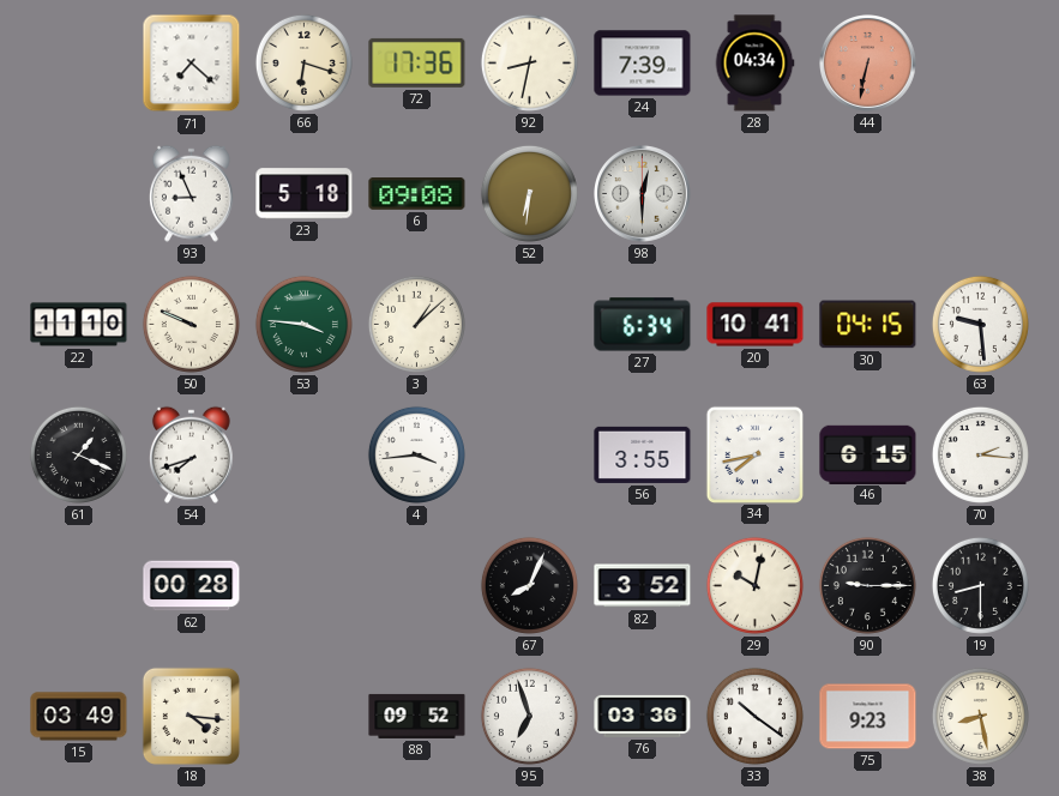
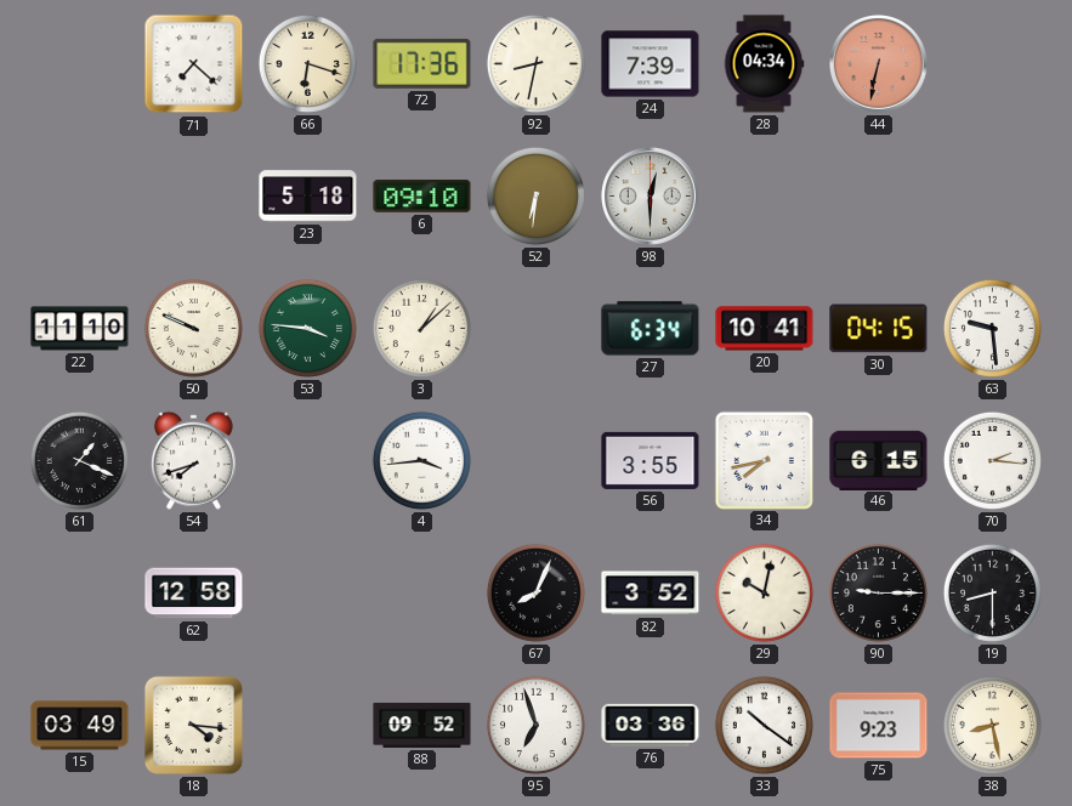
93: 8:56 -> none
6: 09:08 -> 09:10
62: 00:28 -> 12:58
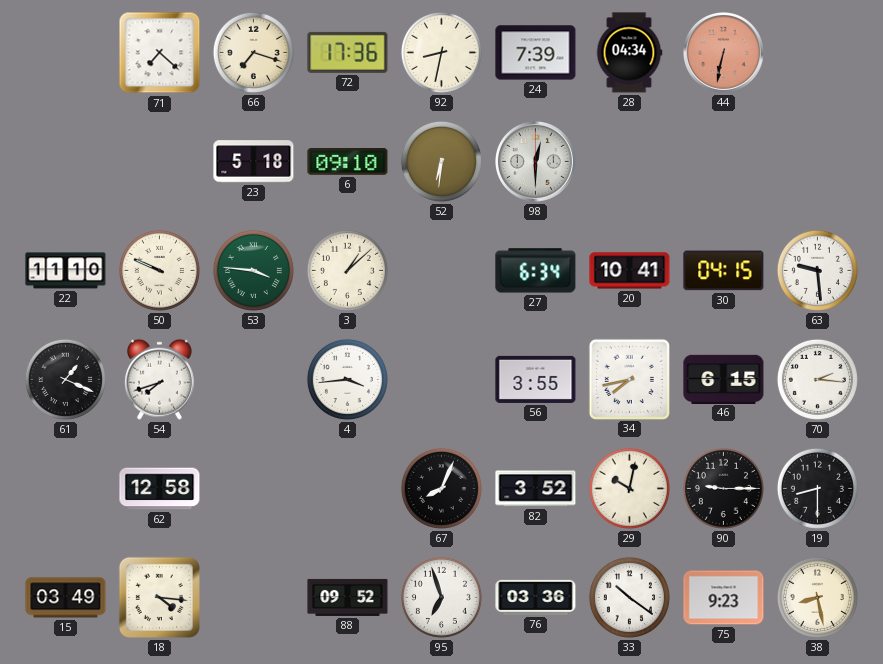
66: 6:18 -> 7:18
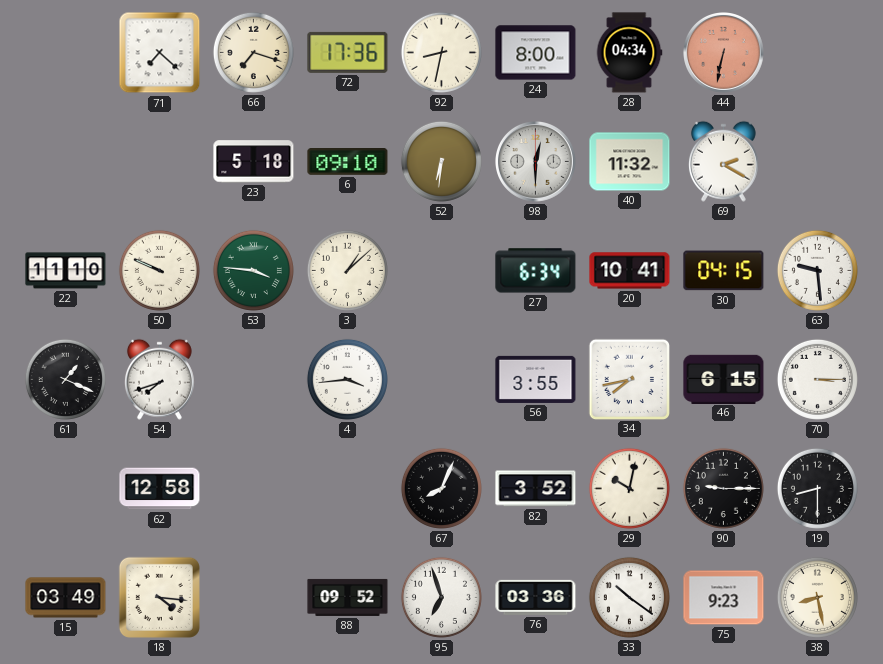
24: 7:39 -> 8:00
40: none -> 11:32
69: none -> 2:20
70: 2:16 -> 3:15
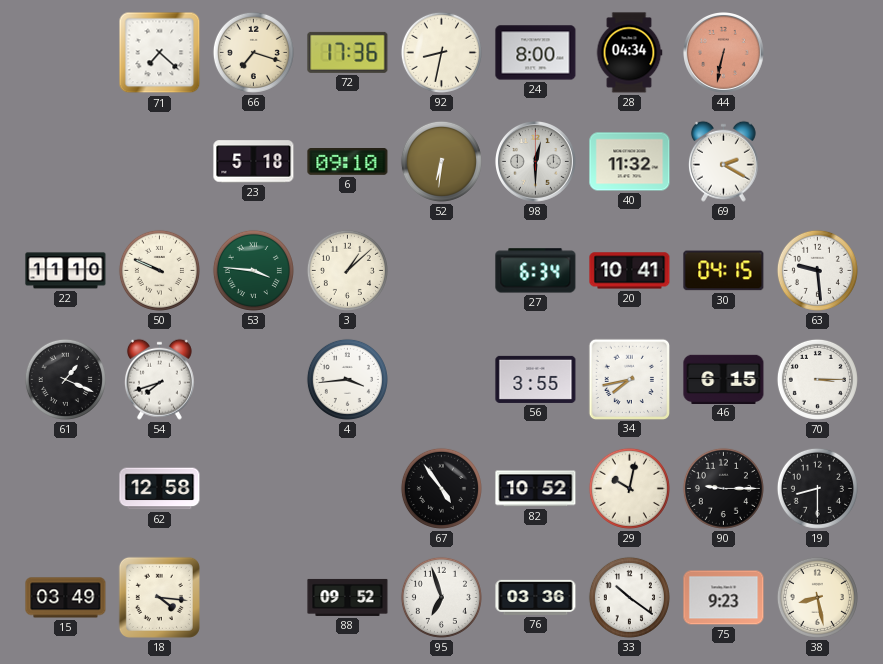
67: 8:04 -> 4:54
82: 3:52 -> 10:52
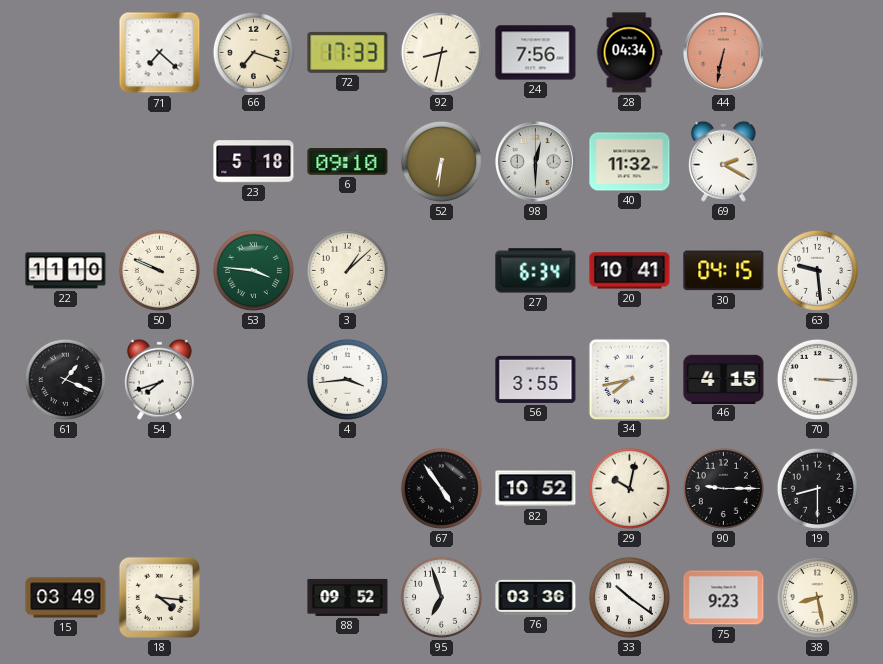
72: 17:36 -> 17:33
24: 8:00 -> 7:56
46: 6:15 -> 4:15
62: 12:58 -> none
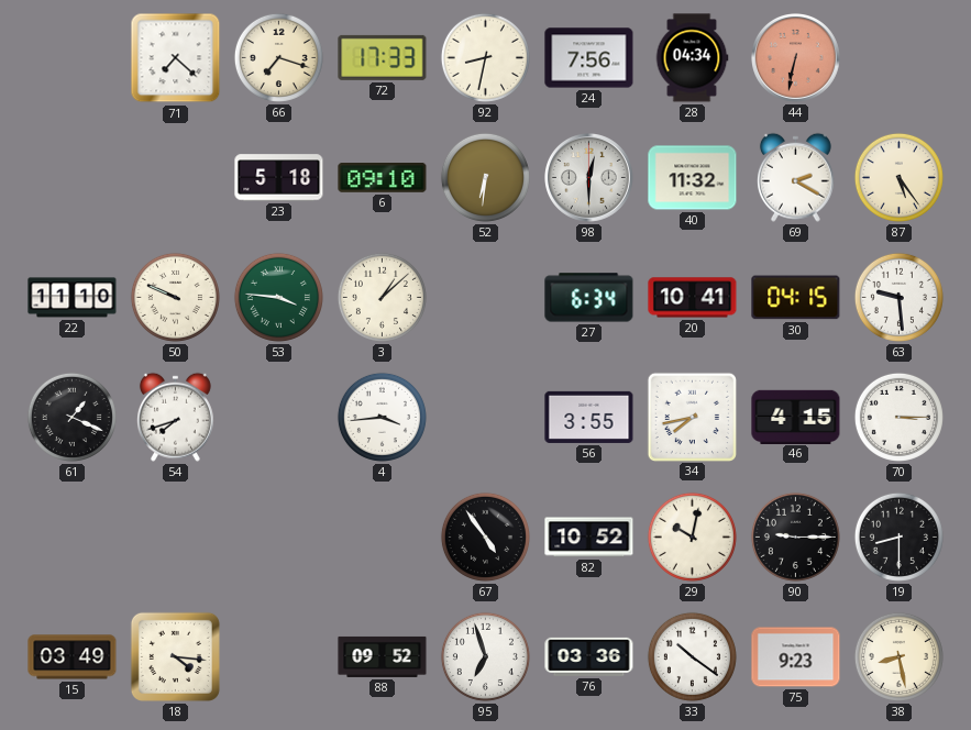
87: none -> 5:24
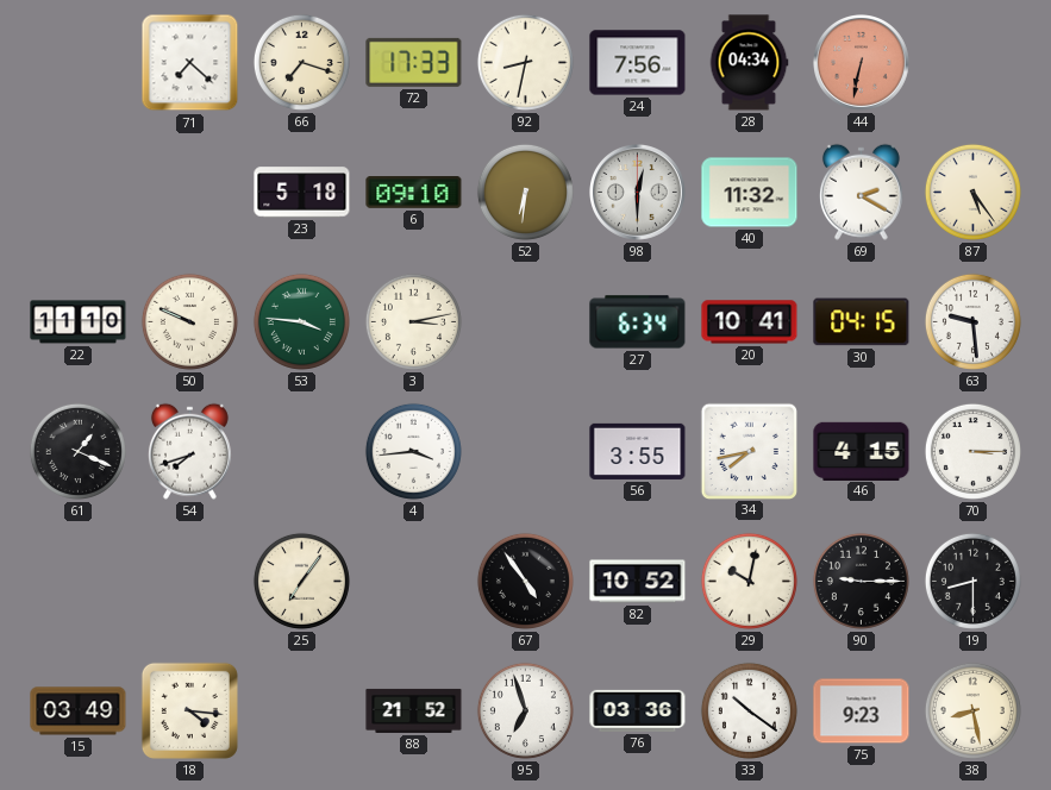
3: 1:08 -> 3:13
25: none -> 7:06
88: 09:52 -> 21:52
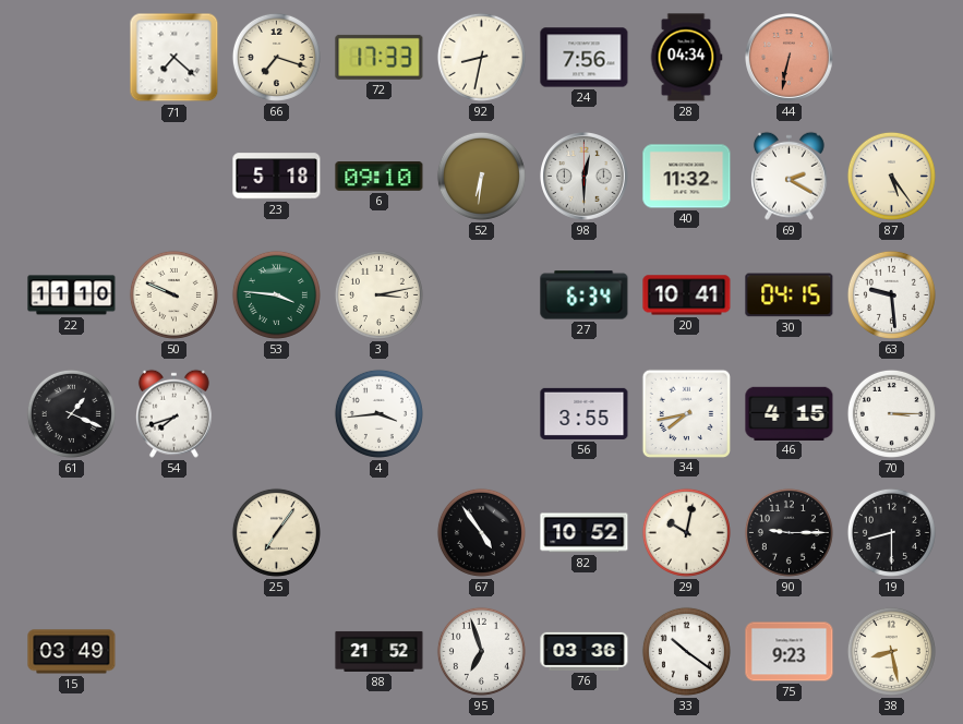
18: 4:16 -> none
